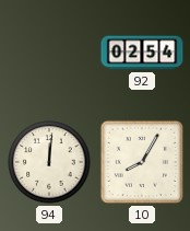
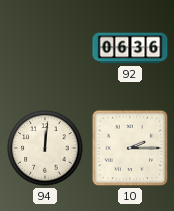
92: 02:54 -> 06:36
10: 8:05 -> 2:15
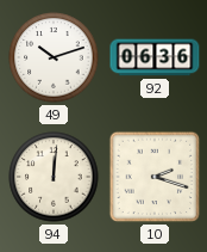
49: none -> 10:12
10: 2:15 -> 2:18
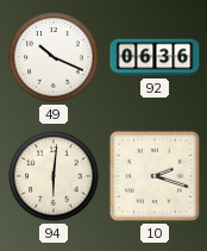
49: 10:12 -> 10:19
94: 12:01 -> 6:01
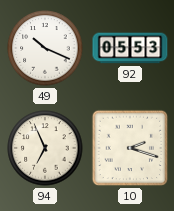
92: 06:36 -> 05:53
94: 6:01 -> 6:56
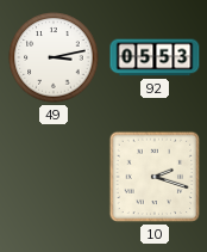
49: 10:19 -> 3:13
94: 6:56 -> none
